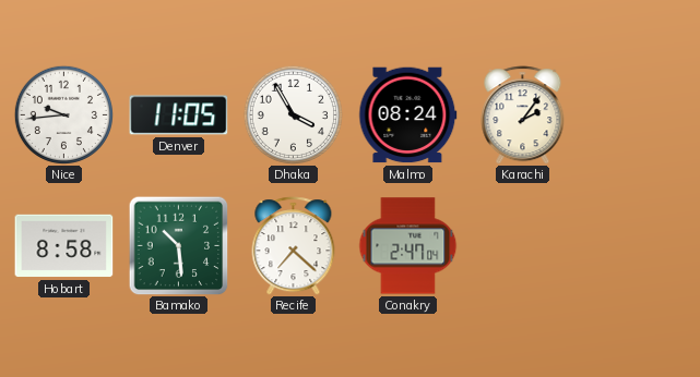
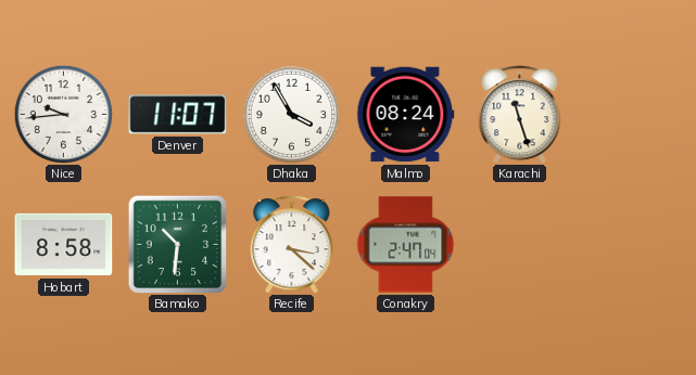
Denver: 11:05 -> 11:07
Karachi: 2:06 -> 11:27
Bamako: 10:29 -> 10:31
Recife: 7:22 -> 3:22
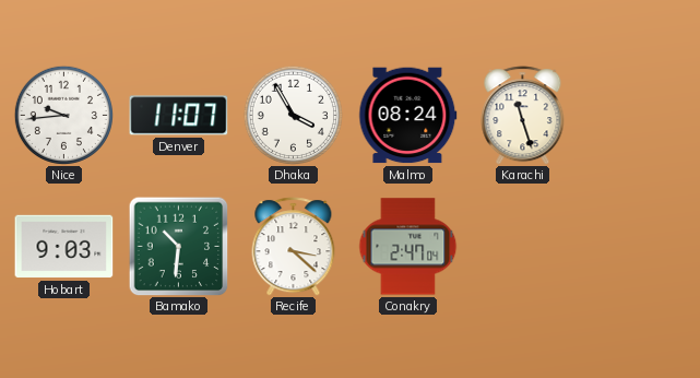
Hobart: 8:58 -> 9:03
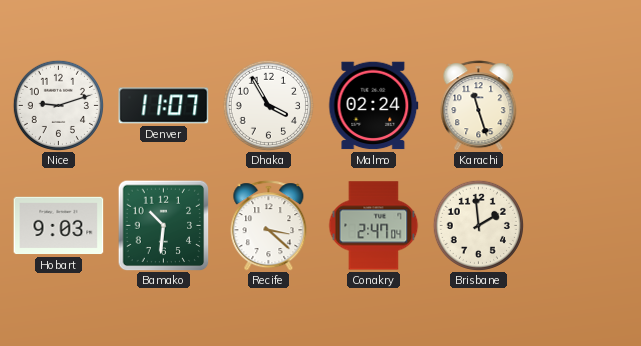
Nice: 9:44 -> 9:12
Malmo: 08:24 -> 02:24
Brisbane: none -> 1:59
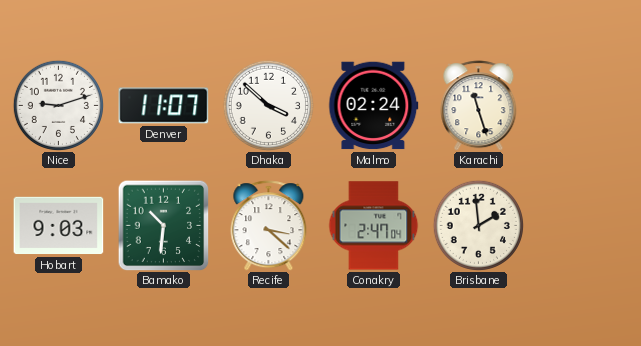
Dhaka: 3:55 -> 3:52
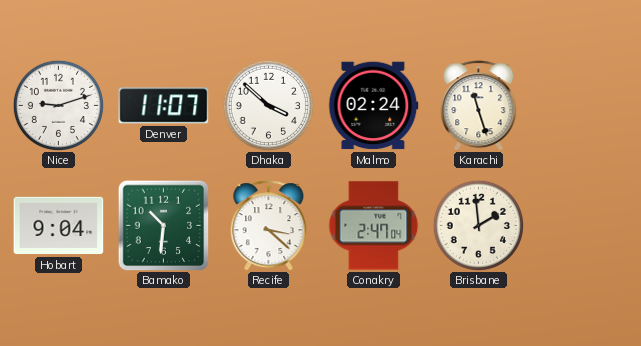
Hobart: 9:03 -> 9:04
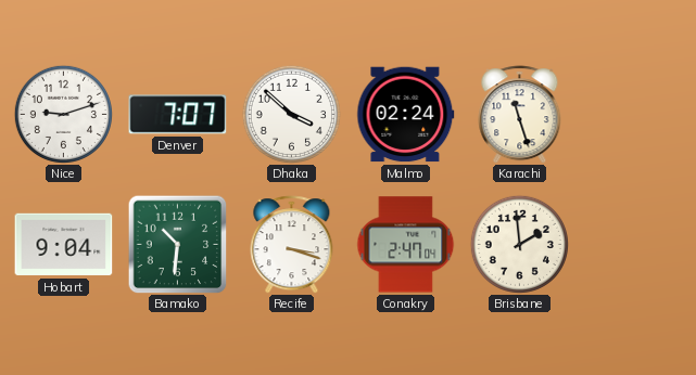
Denver: 11:07 -> 7:07
Recife: 3:22 -> 3:18
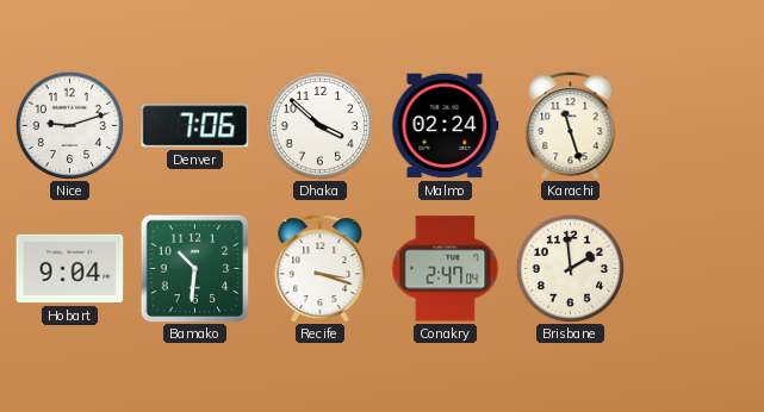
Denver: 7:07 -> 7:06
